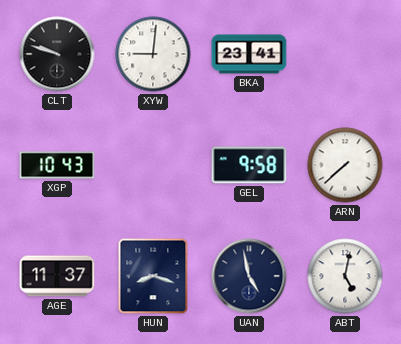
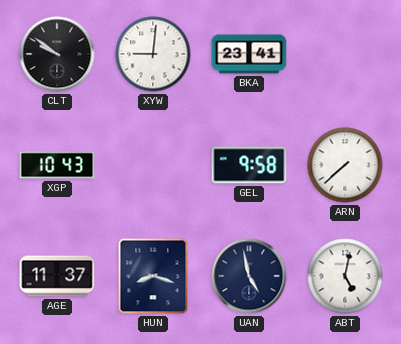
CLT: 9:48 -> 9:51
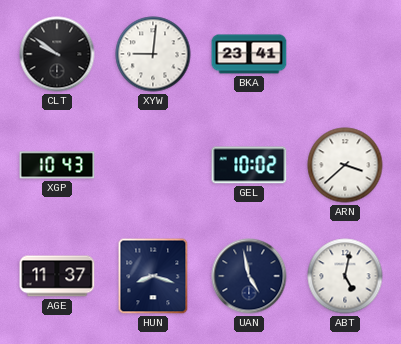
GEL: 9:58 -> 10:02
ARN: 7:38 -> 3:38
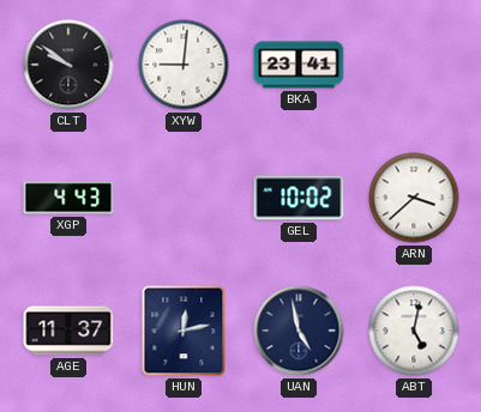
XGP: 10:43 -> 4:43
HUN: 8:18 -> 12:13
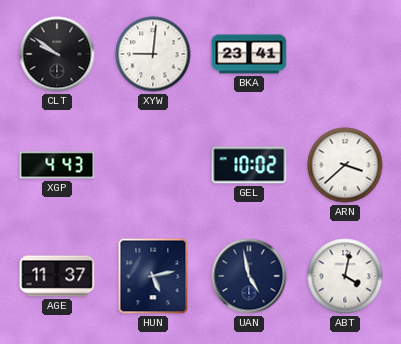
HUN: 12:13 -> 5:13
ABT: 5:02 -> 4:02
